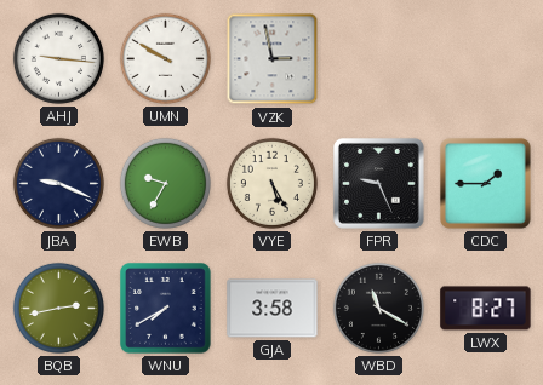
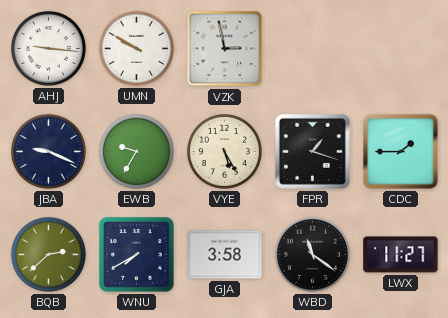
FPR: 9:26 -> 1:18
BQB: 2:43 -> 2:38
WBD: 11:20 -> 11:21
LWX: 8:27 -> 11:27
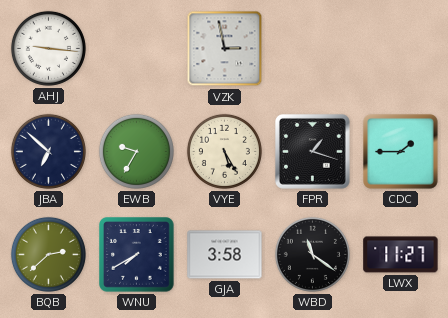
UMN: 9:50 -> none
JBA: 9:19 -> 6:52
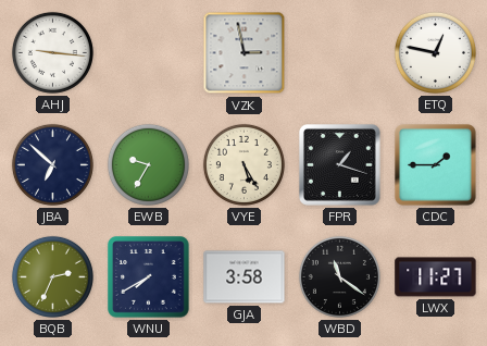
ETQ: none -> 12:47
BQB: 2:38 -> 2:34
